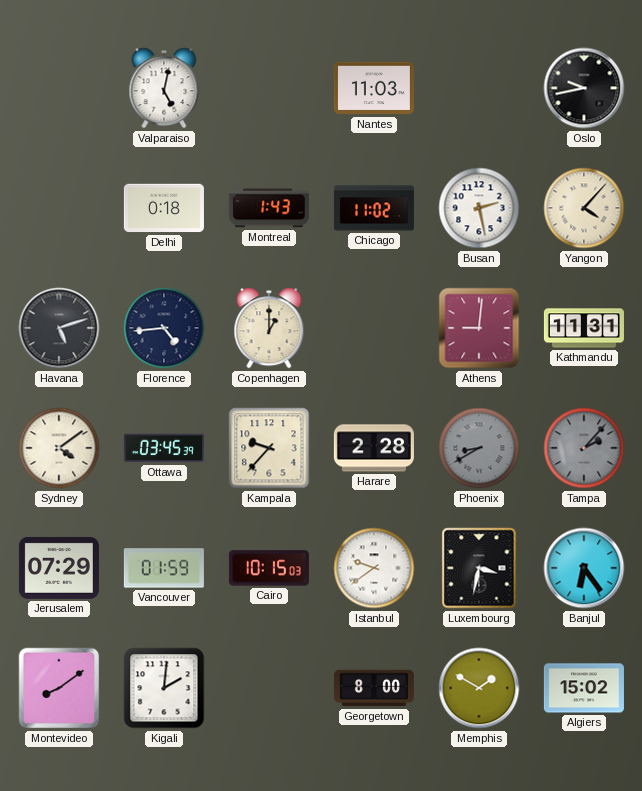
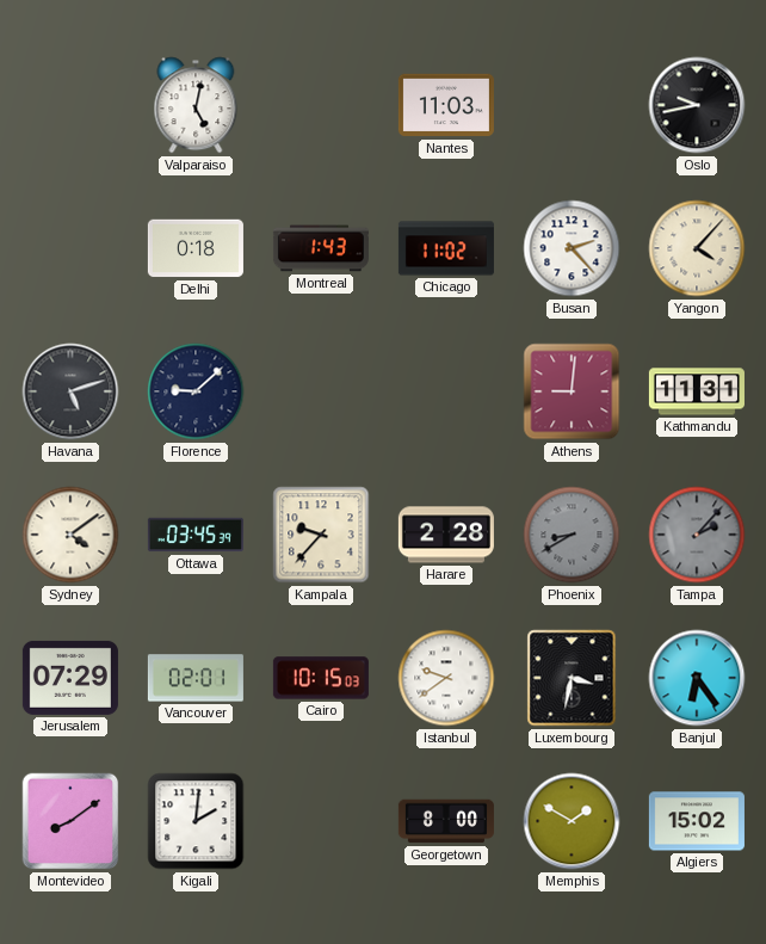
Busan: 2:28 -> 2:23
Florence: 4:44 -> 9:08
Copenhagen: 1:00 -> none
Vancouver: 01:59 -> 02:01
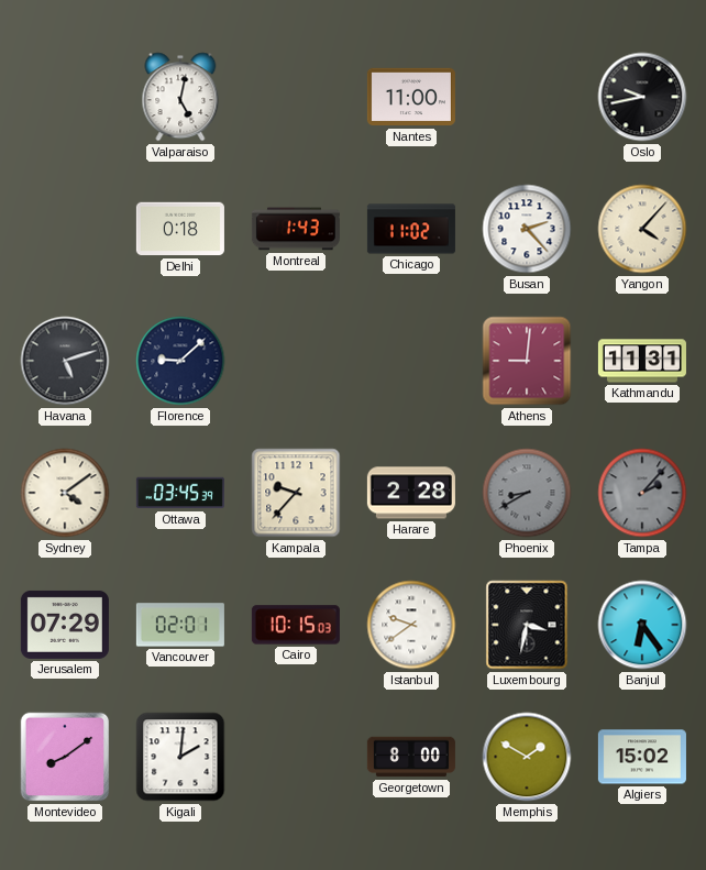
Nantes: 11:03 -> 11:00
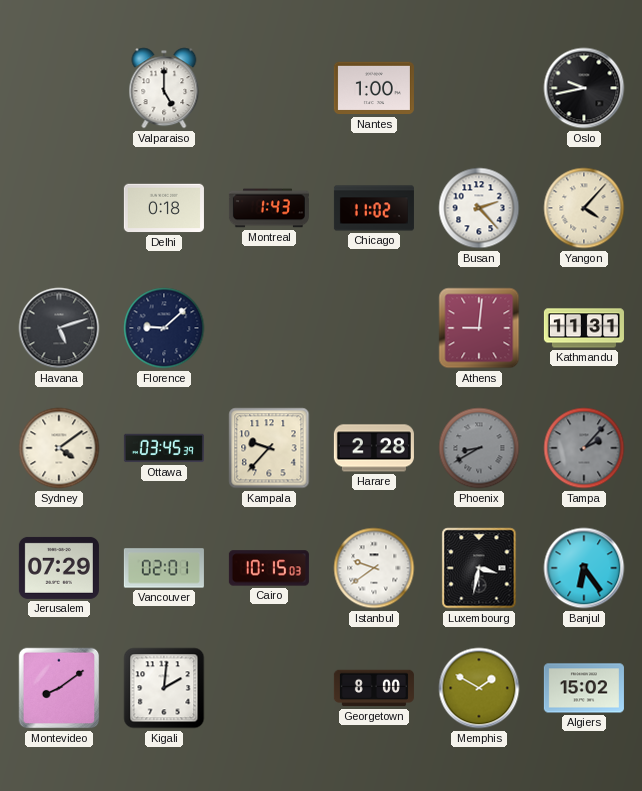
Valparaiso: 5:02 -> 5:00
Nantes: 11:00 -> 1:00
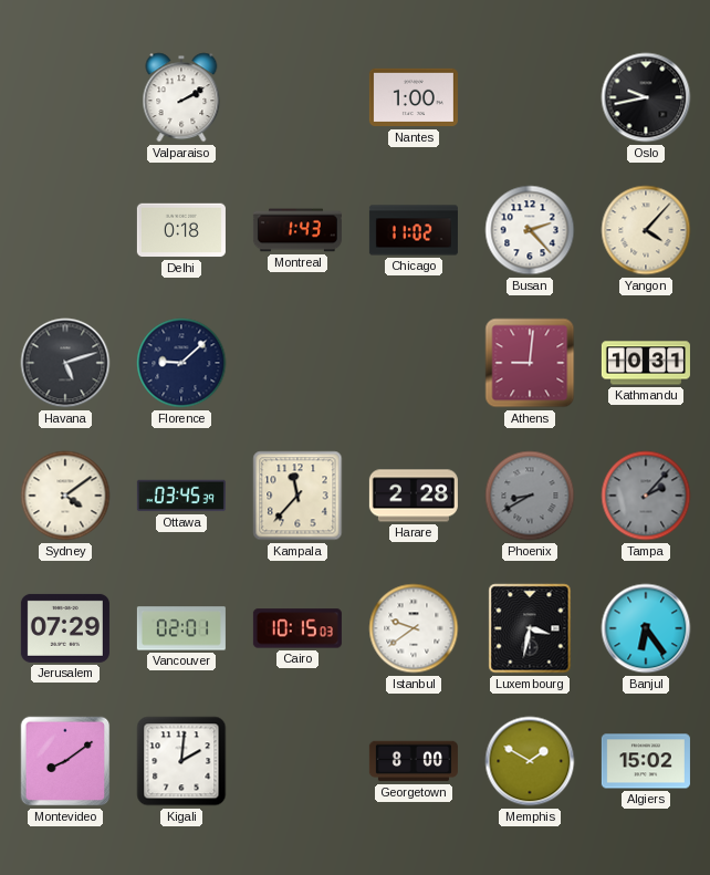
Valparaiso: 5:00 -> 2:10
Kathmandu: 11:31 -> 10:31
Kampala: 9:37 -> 11:37
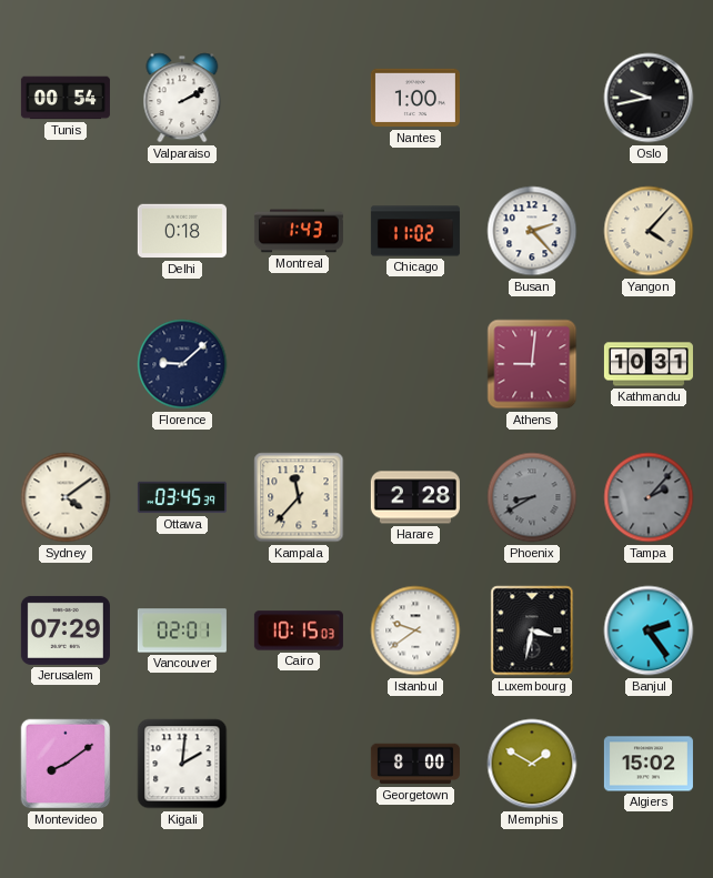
Tunis: none -> 00:54
Havana: 5:12 -> none
Banjul: 6:24 -> 2:24
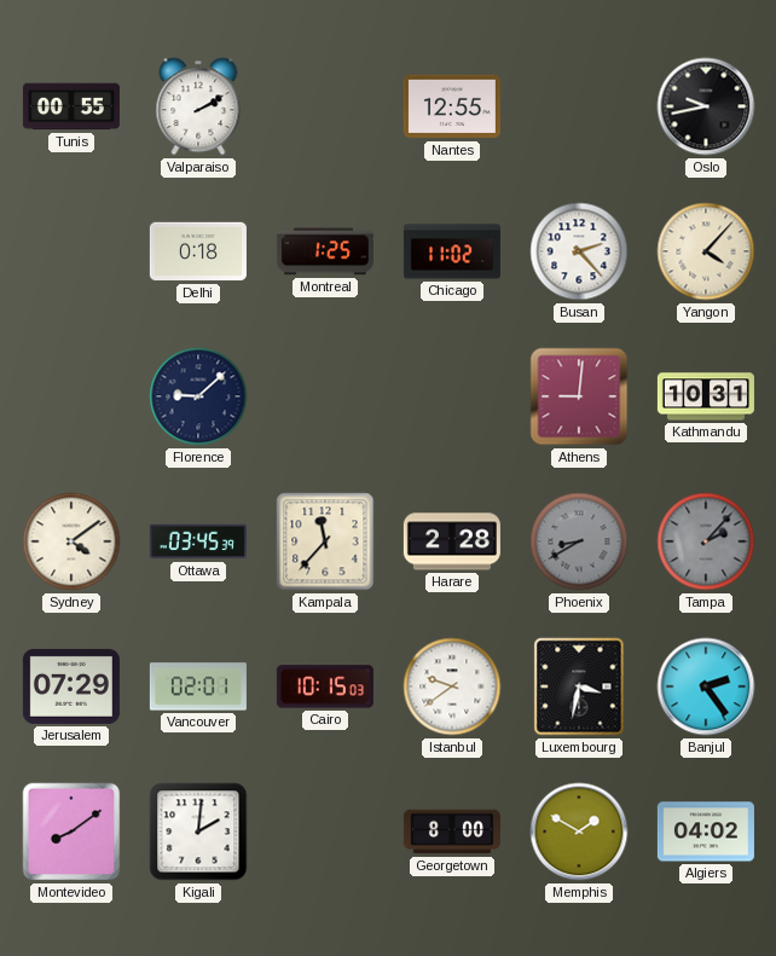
Tunis: 00:54 -> 00:55
Nantes: 1:00 -> 12:55
Montreal: 1:43 -> 1:25
Algiers: 15:02 -> 04:02
